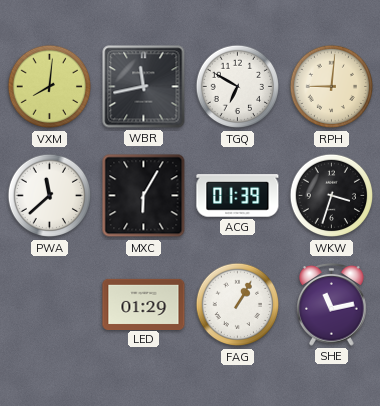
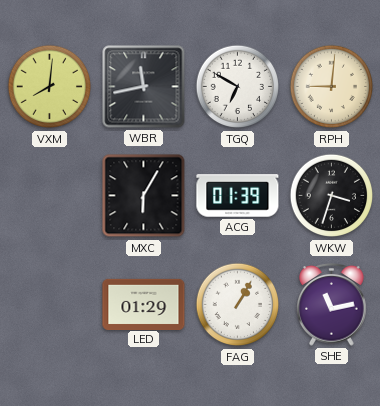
PWA: 11:38 -> none
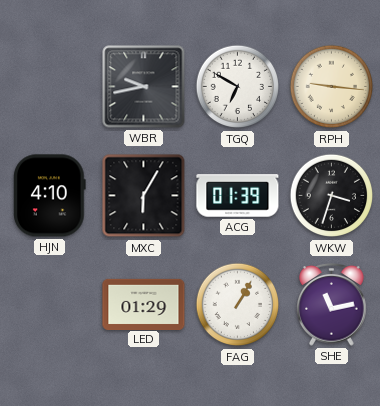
VXM: 8:01 -> none
WBR: 11:43 -> 9:43
RPH: 9:01 -> 9:16
HJN: none -> 4:10
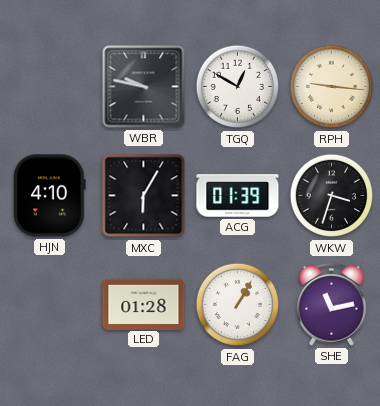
WBR: 9:43 -> 9:47
TGQ: 6:50 -> 12:50
LED: 01:29 -> 01:28
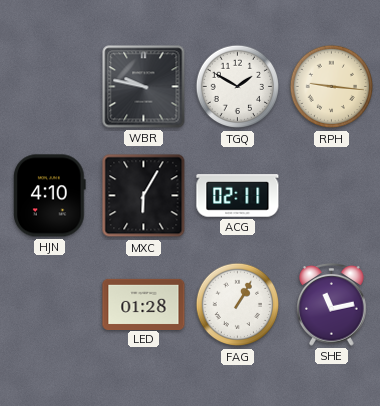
TGQ: 12:50 -> 1:50
ACG: 01:39 -> 02:11
WKW: 3:33 -> none
